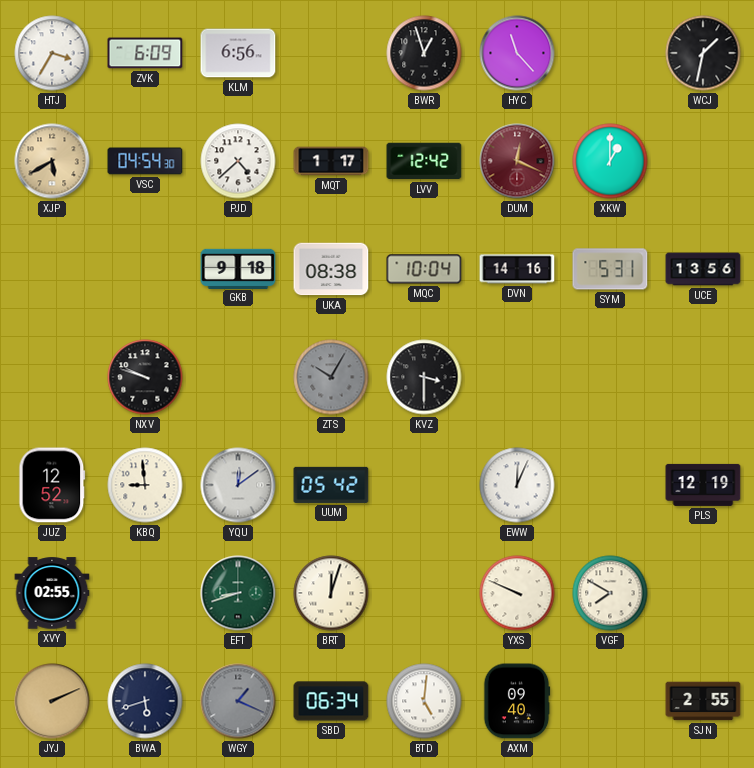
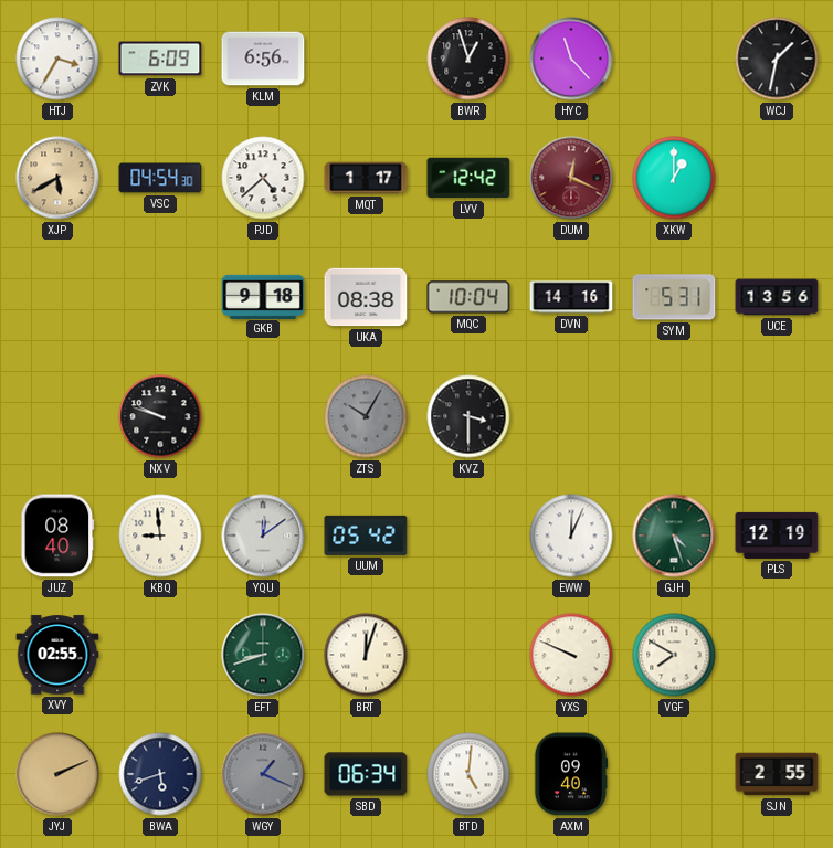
JUZ: 12:52 -> 08:40
GJH: none -> 4:27
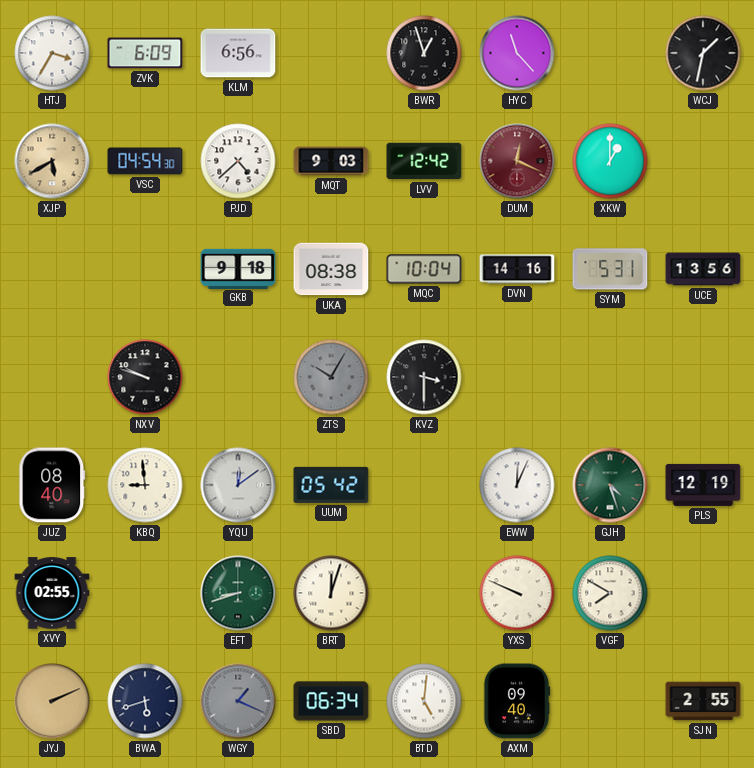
MQT: 1:17 -> 9:03
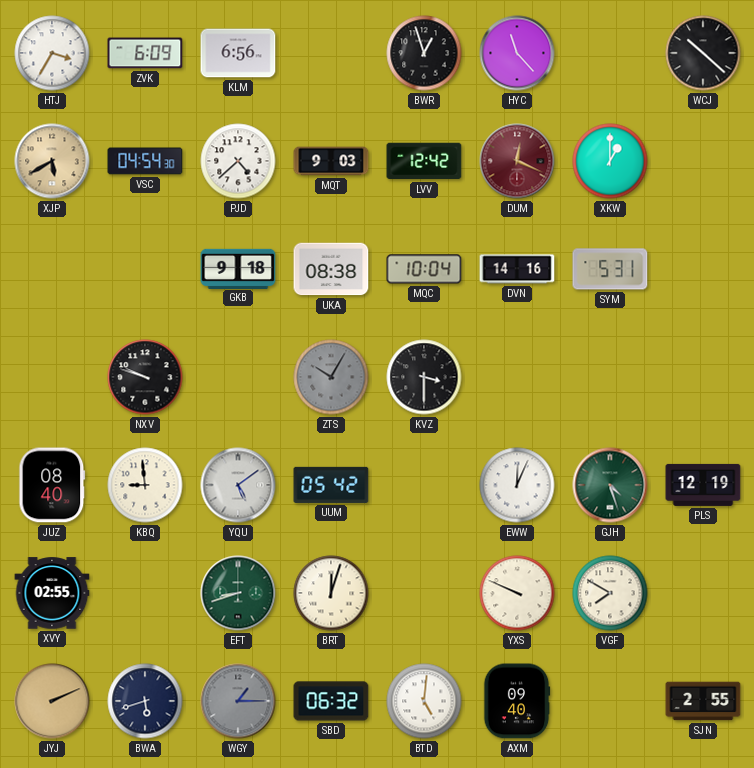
WCJ: 1:32 -> 10:22
UCE: 13:56 -> none
YQU: 12:09 -> 5:09
WGY: 1:19 -> 1:15
SBD: 06:34 -> 06:32
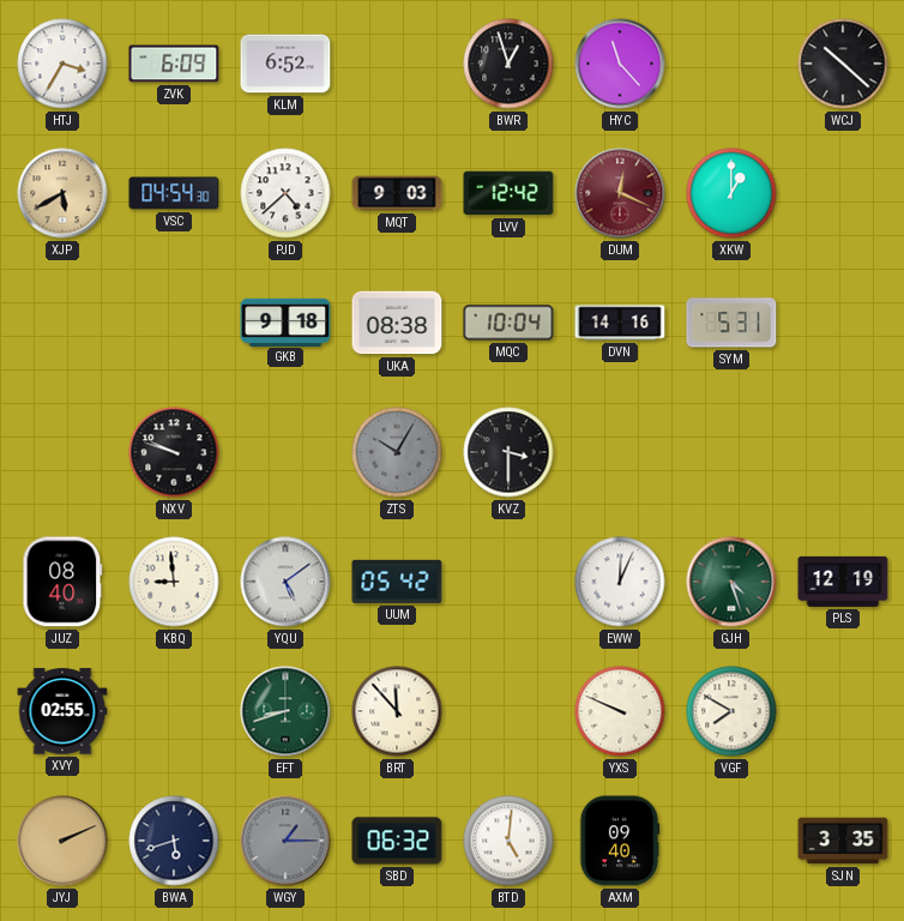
KLM: 6:56 -> 6:52
BRT: 12:03 -> 11:53
SJN: 2:55 -> 3:35
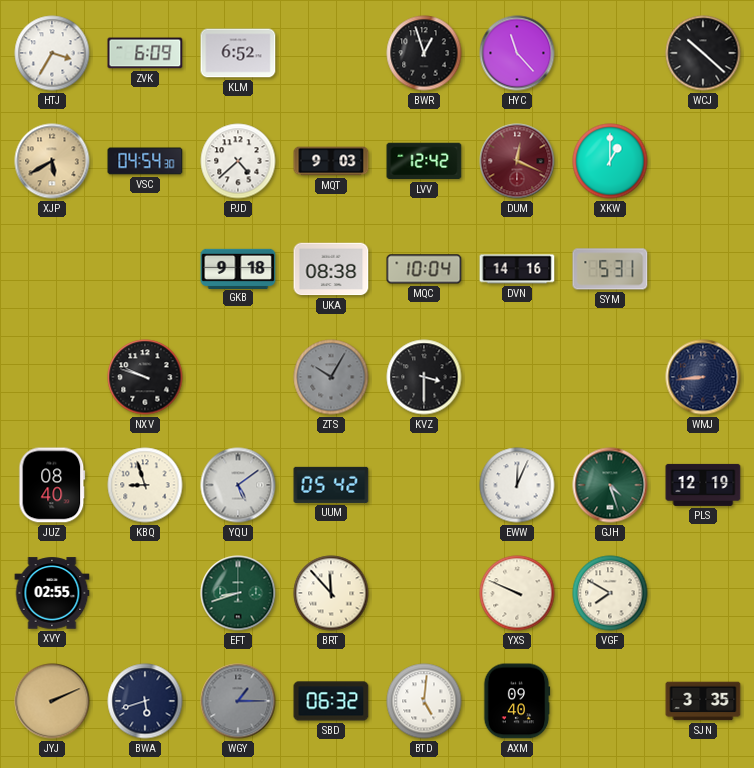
WMJ: none -> 8:44
KBQ: 8:59 -> 8:57
